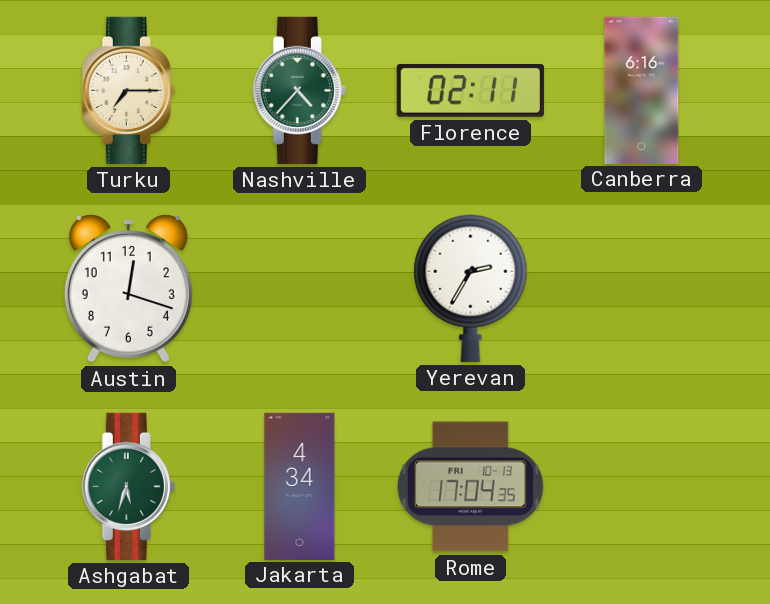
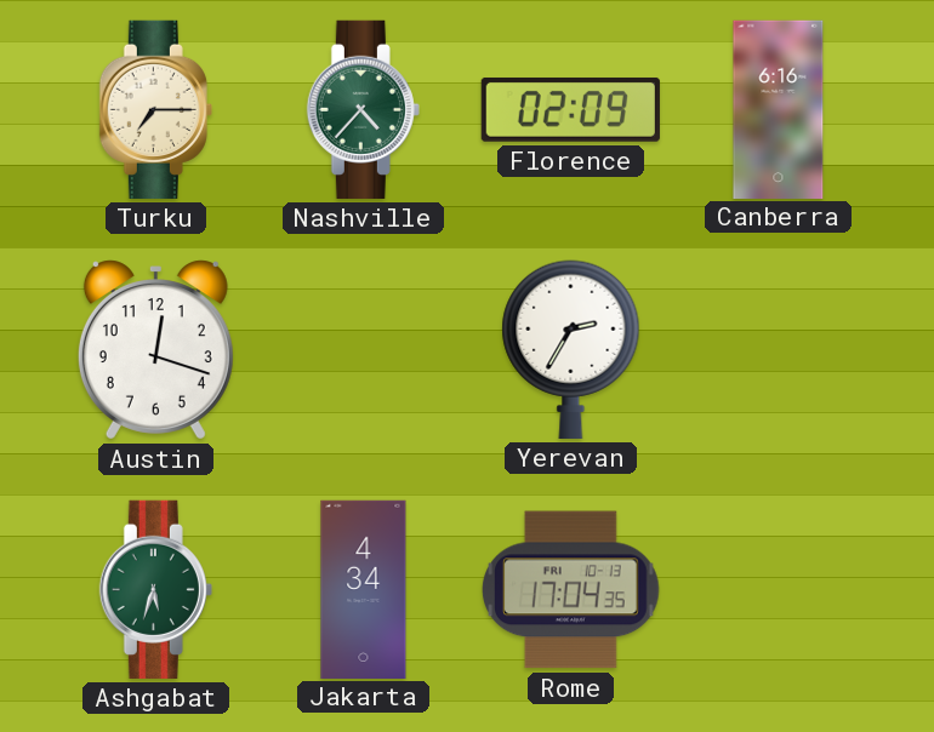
Florence: 02:11 -> 02:09
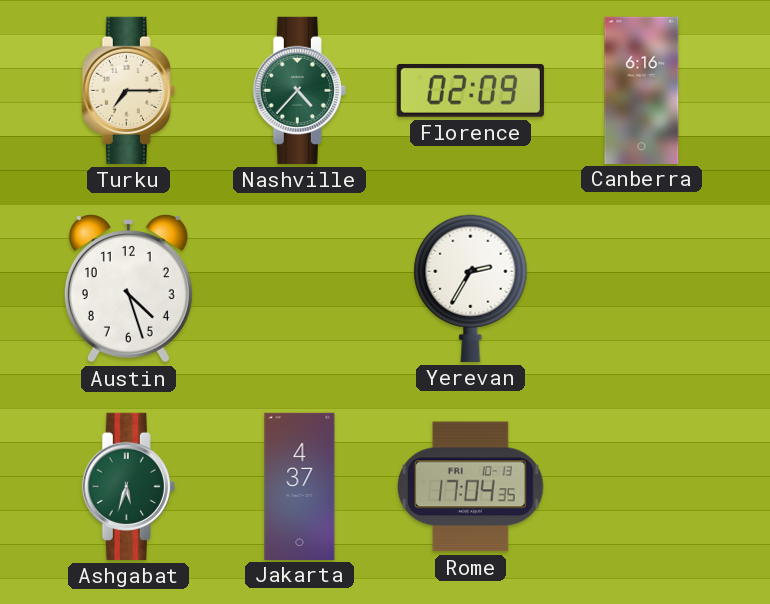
Austin: 12:18 -> 4:27
Jakarta: 4:34 -> 4:37
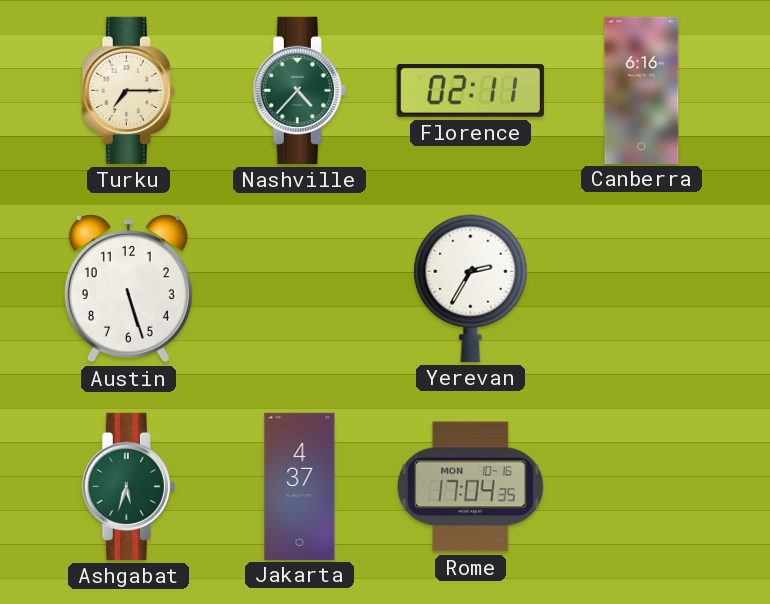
Florence: 02:09 -> 02:11
Austin: 4:27 -> 5:27
Rome date: FRI 10-13 -> MON 10-16
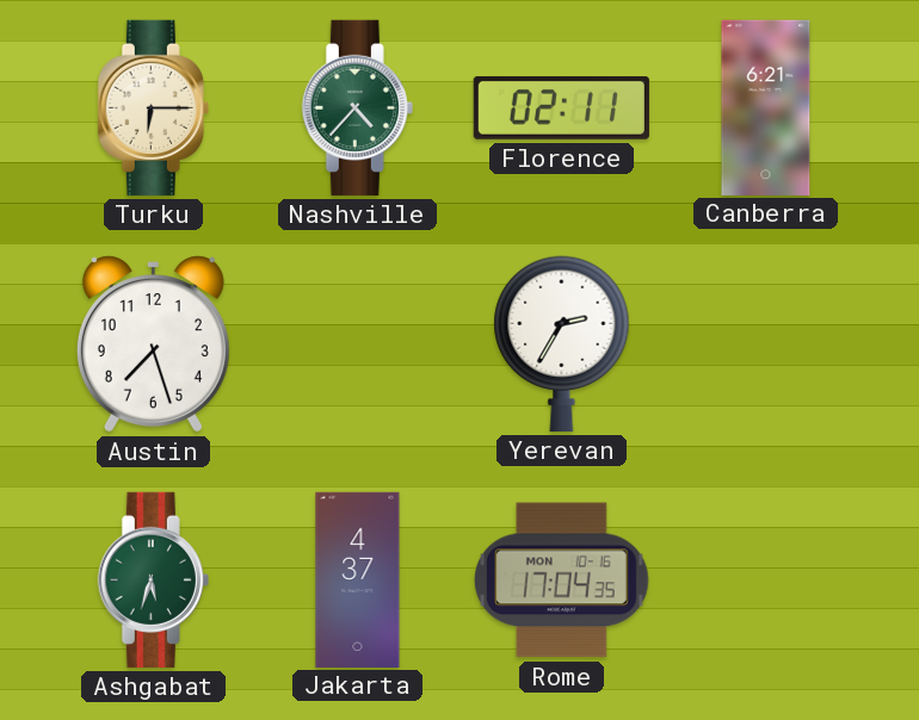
Turku: 7:15 -> 6:15
Canberra: 6:16 -> 6:21
Austin: 5:27 -> 7:27
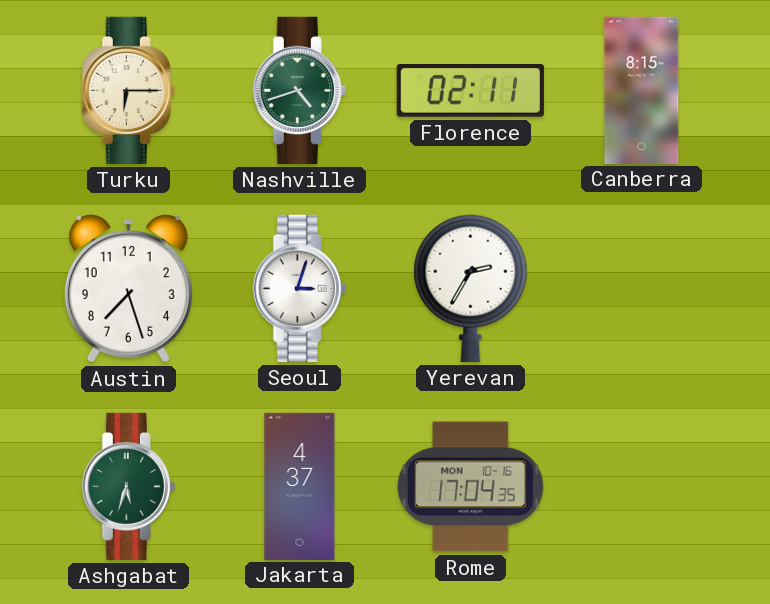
Nashville: 4:37 -> 4:42
Canberra: 6:21 -> 8:15
Seoul: none -> 3:03
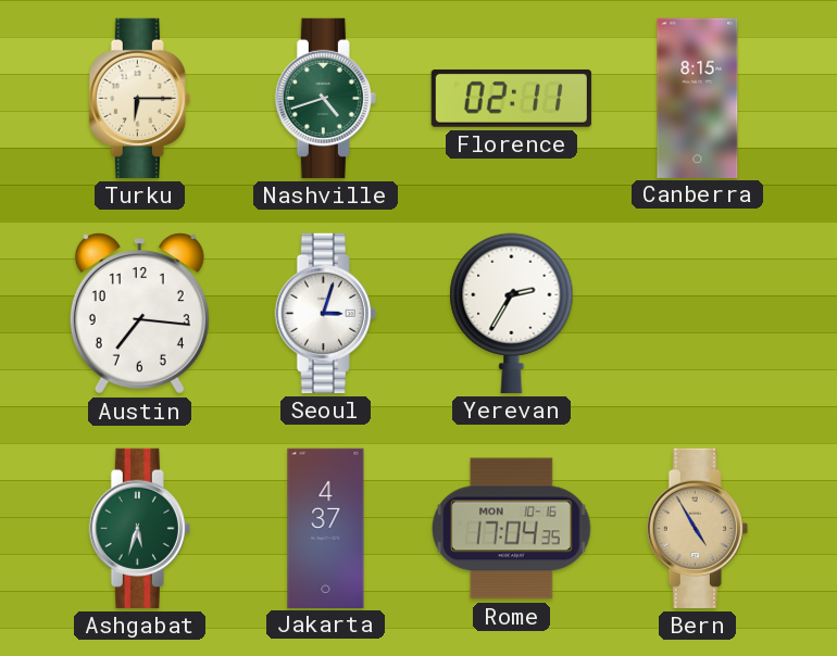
Austin: 7:27 -> 7:16
Bern: none -> 4:55
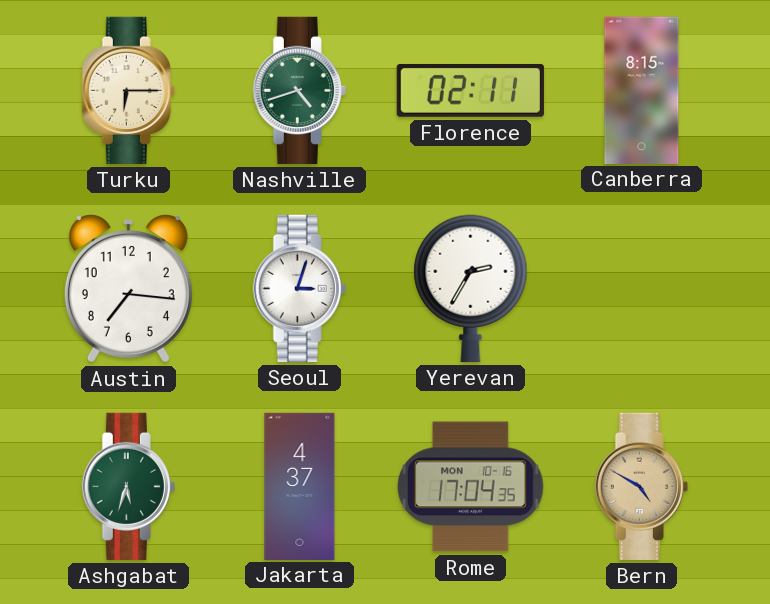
Bern: 4:55 -> 4:50
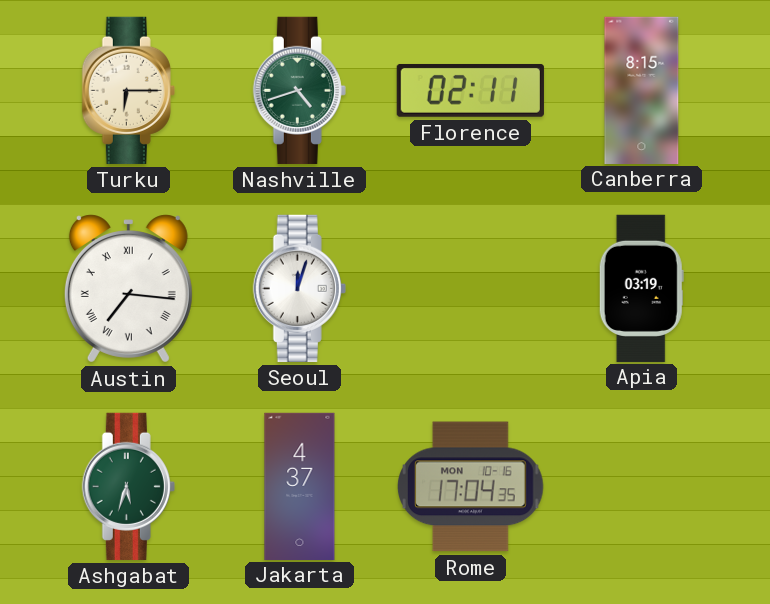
Austin numerals: Arabic -> Roman
Seoul: 3:03 -> 12:03
Yerevan: 2:35 -> none
Apia: none -> 03:19
Bern: 4:50 -> none
